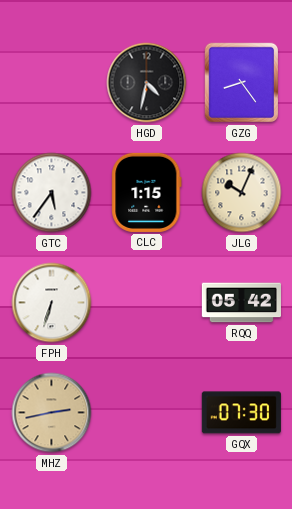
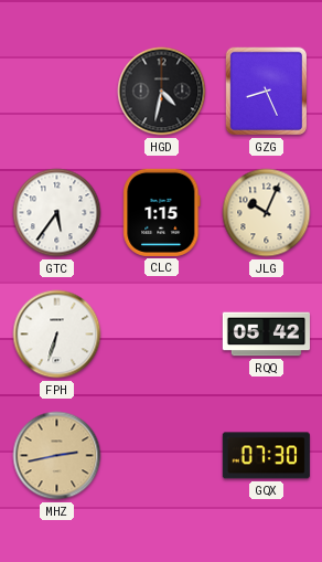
GZG: 8:24 -> 8:26
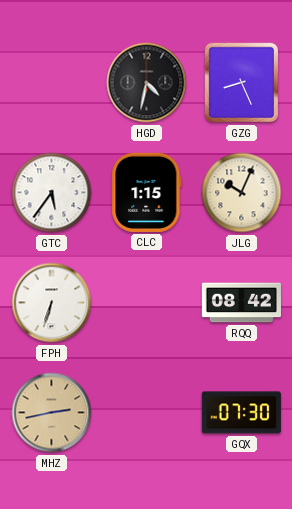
RQQ: 05:42 -> 08:42
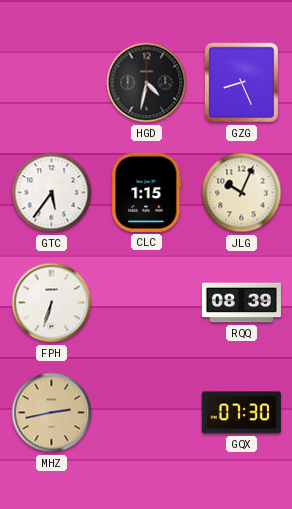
RQQ: 08:42 -> 08:39
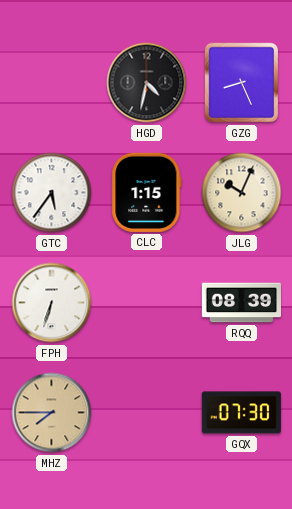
MHZ: 2:43 -> 7:45
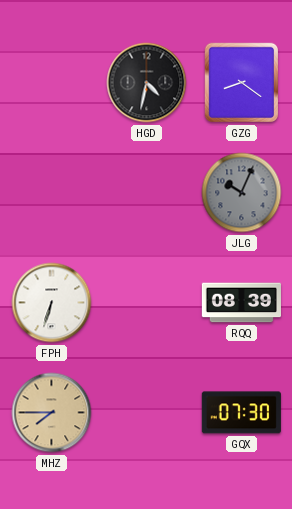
GZG: 8:26 -> 8:21
GTC: 5:36 -> none
CLC: 1:15 -> none
JLG dial: cream -> grey
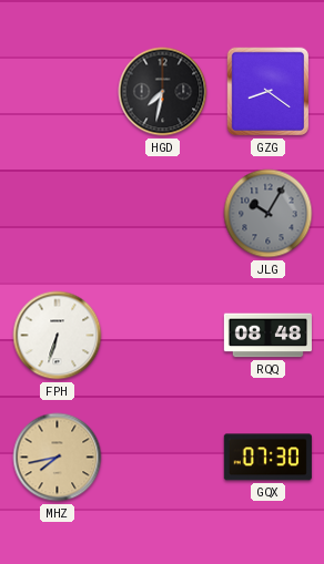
HGD: 4:32 -> 7:32
JLG: 10:04 -> 10:05
RQQ: 08:39 -> 08:48
MHZ: 7:45 -> 7:43
